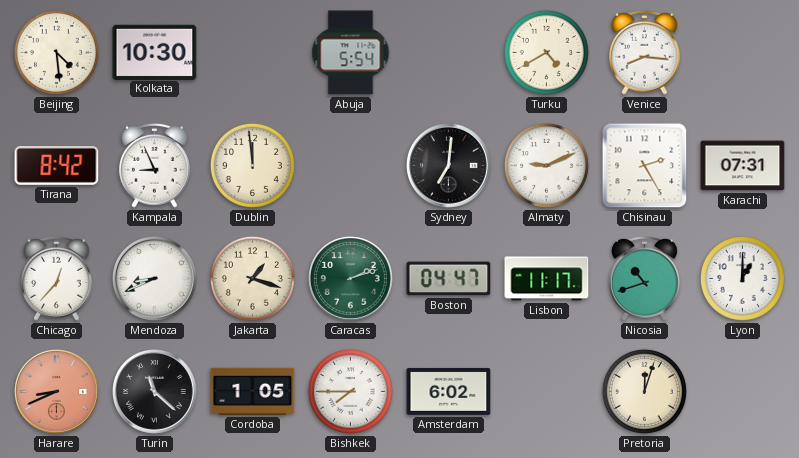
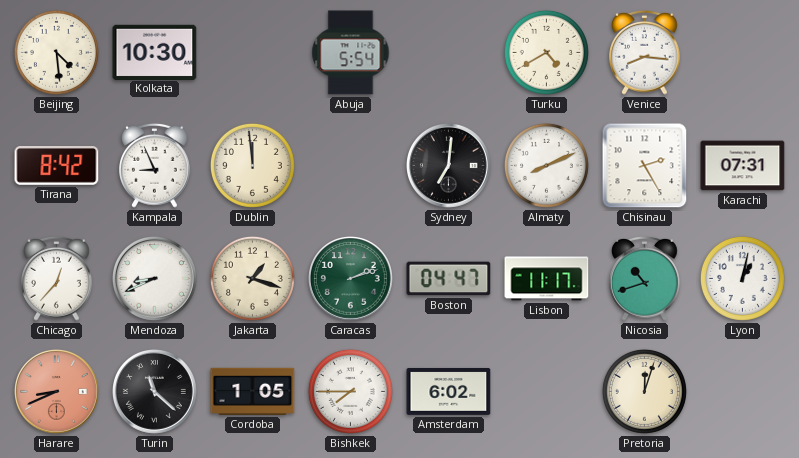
Almaty: 9:11 -> 8:11
Lyon: 1:00 -> 1:02
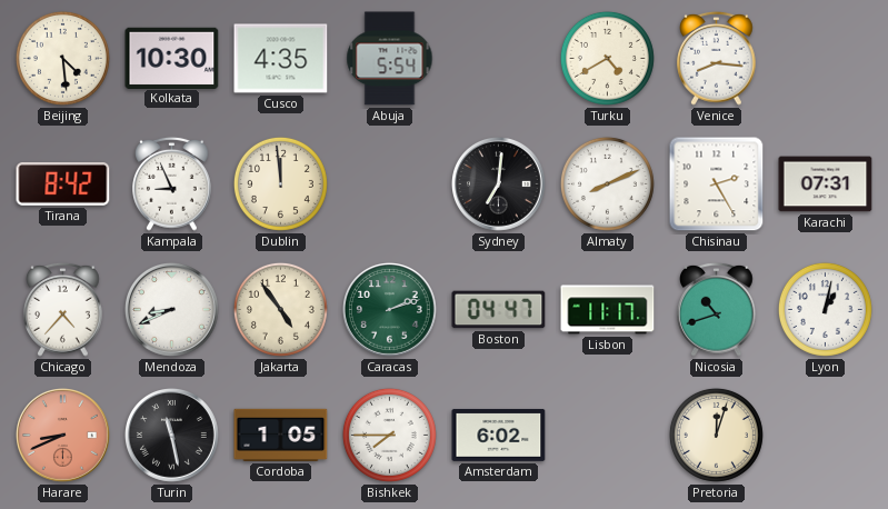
Cusco: none -> 4:35
Chicago: 12:37 -> 4:37
Jakarta: 1:18 -> 4:54
Turin: 11:22 -> 11:28
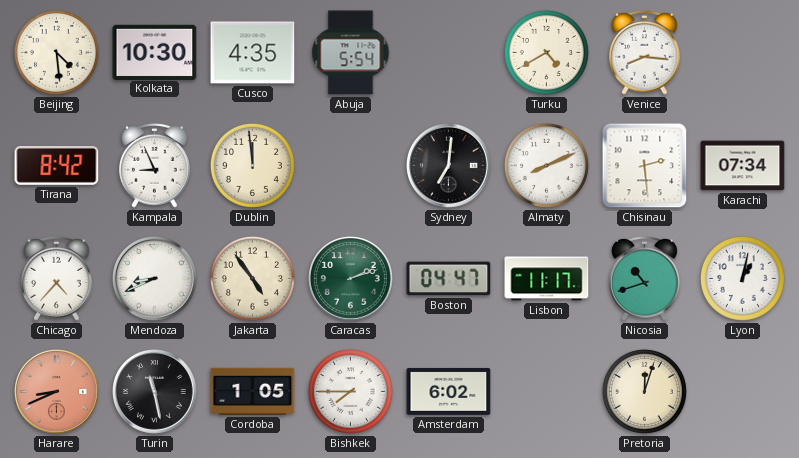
Chisinau: 2:25 -> 2:29
Karachi: 07:31 -> 07:34
